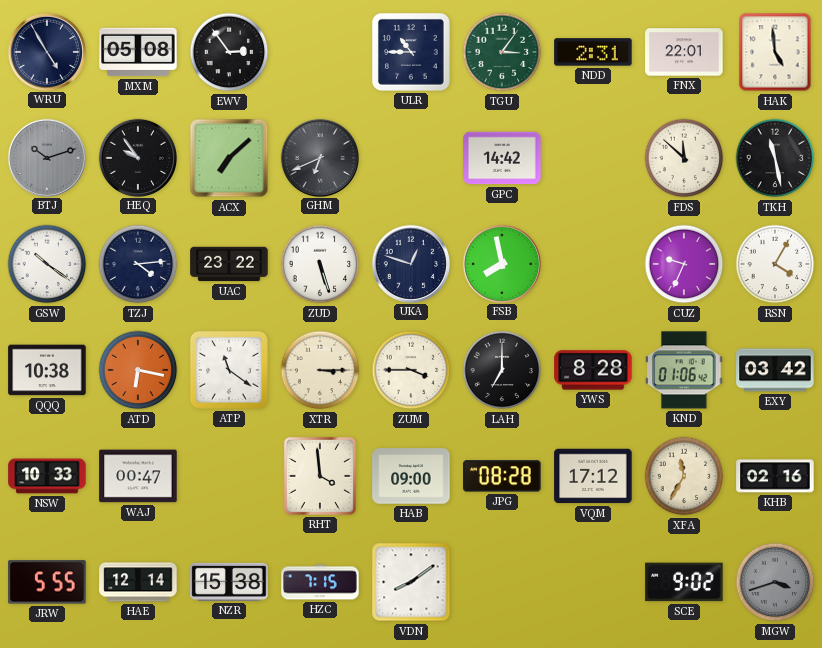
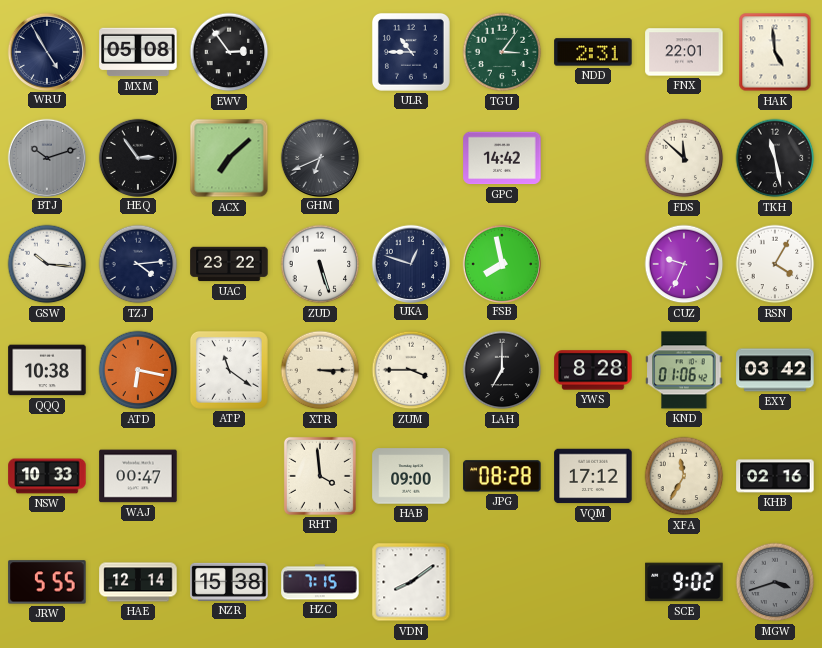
HEQ: 9:54 -> 2:54
GSW: 10:21 -> 10:16
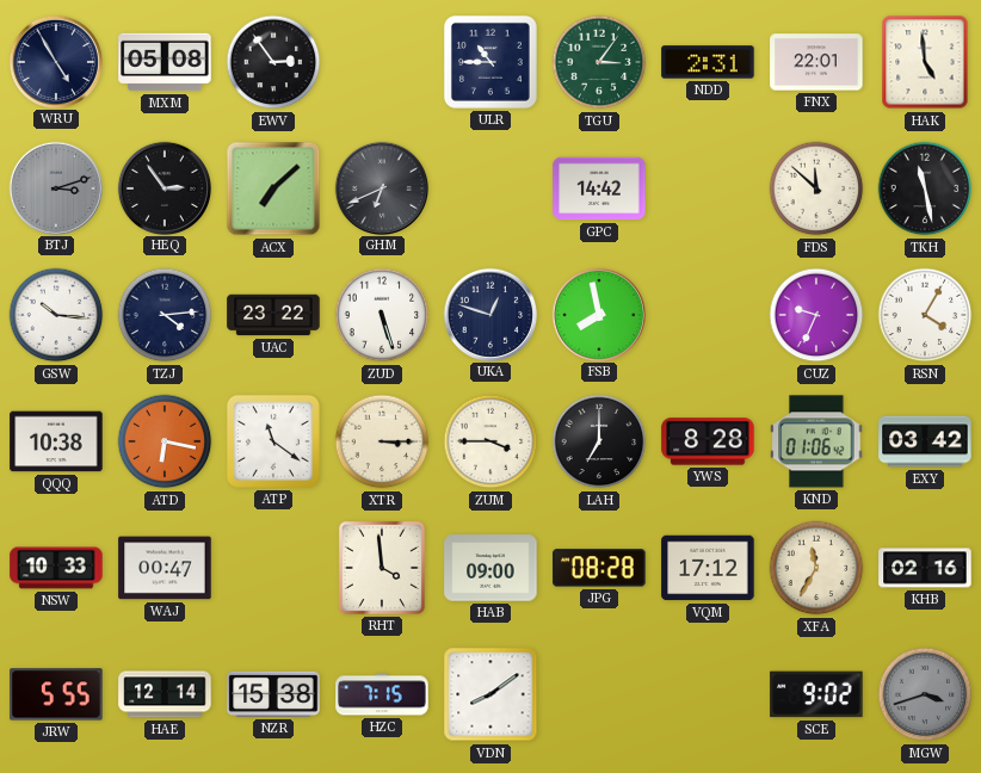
BTJ: 10:12 -> 3:12
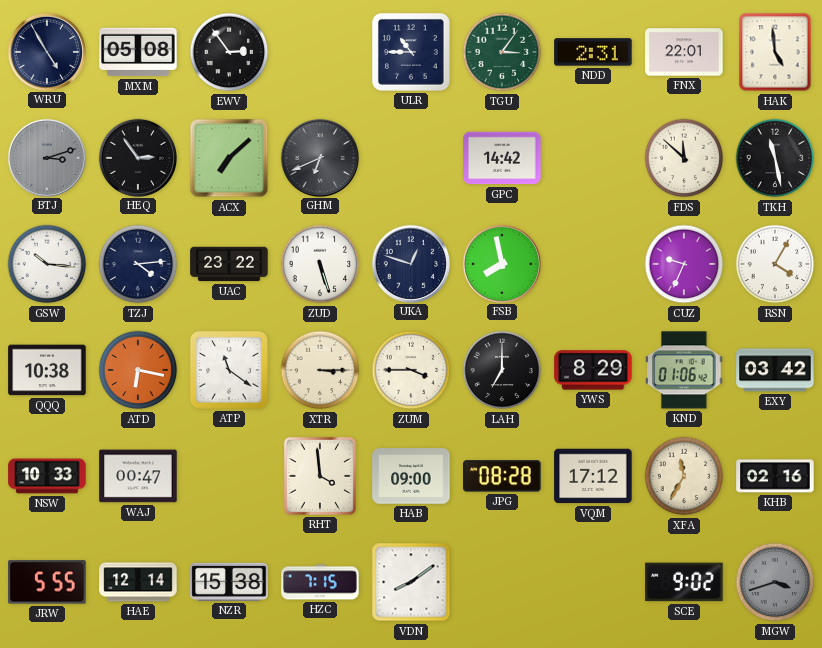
YWS: 8:28 -> 8:29
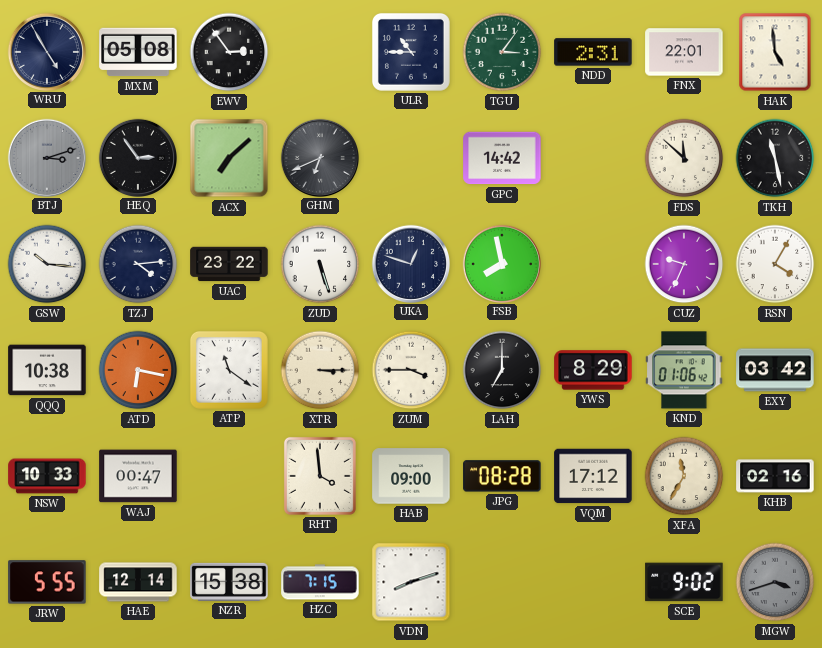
VDN: 8:09 -> 8:12
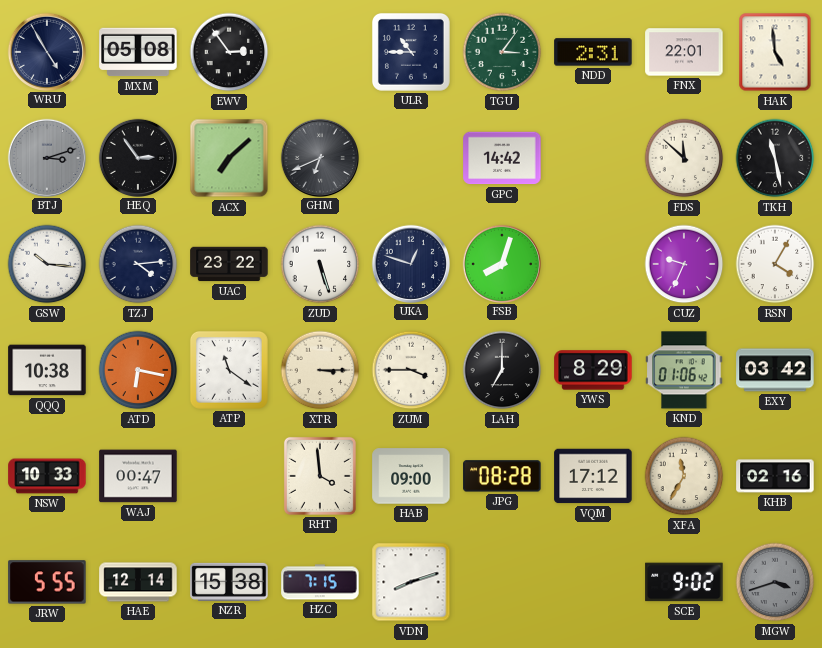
FSB: 7:58 -> 8:03
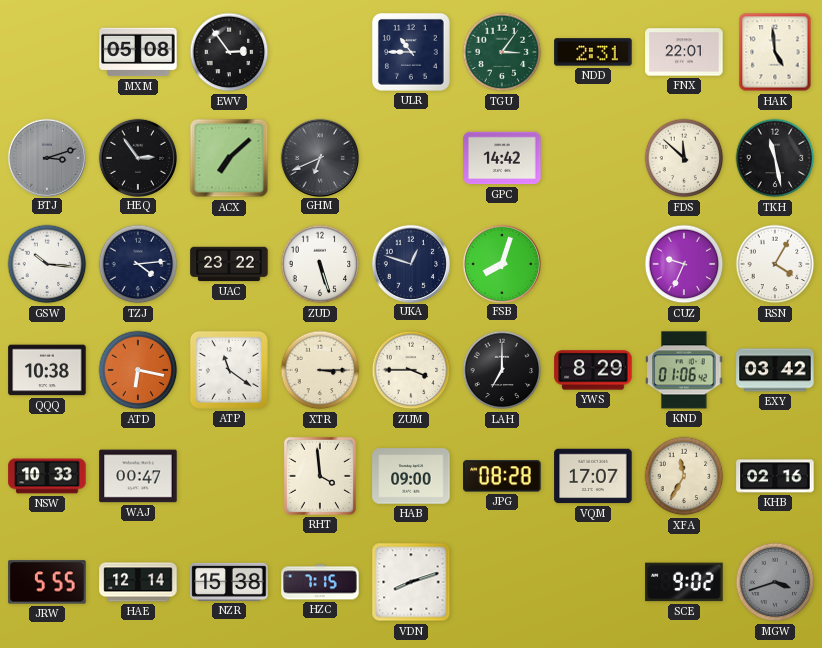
WRU: 4:55 -> none
VQM: 17:12 -> 17:07
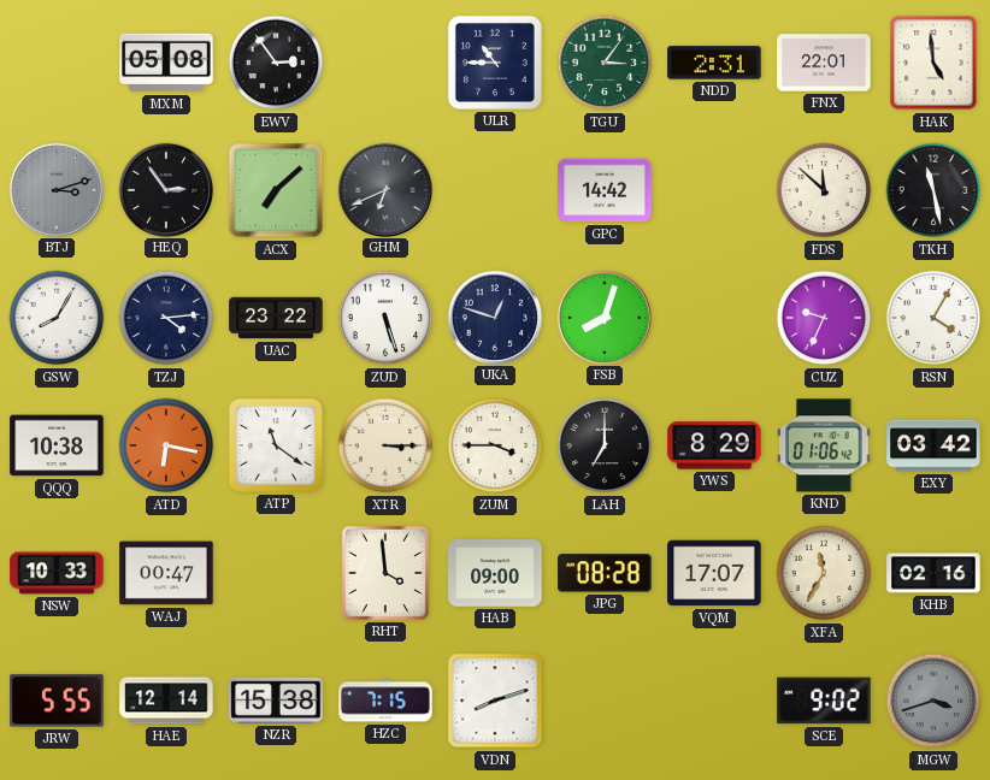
GSW: 10:16 -> 8:05
